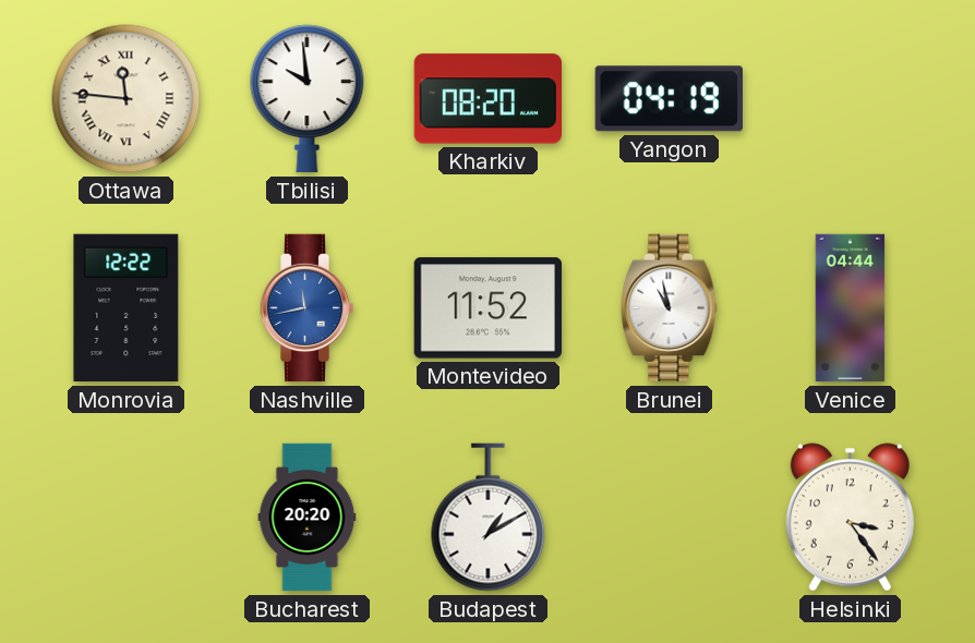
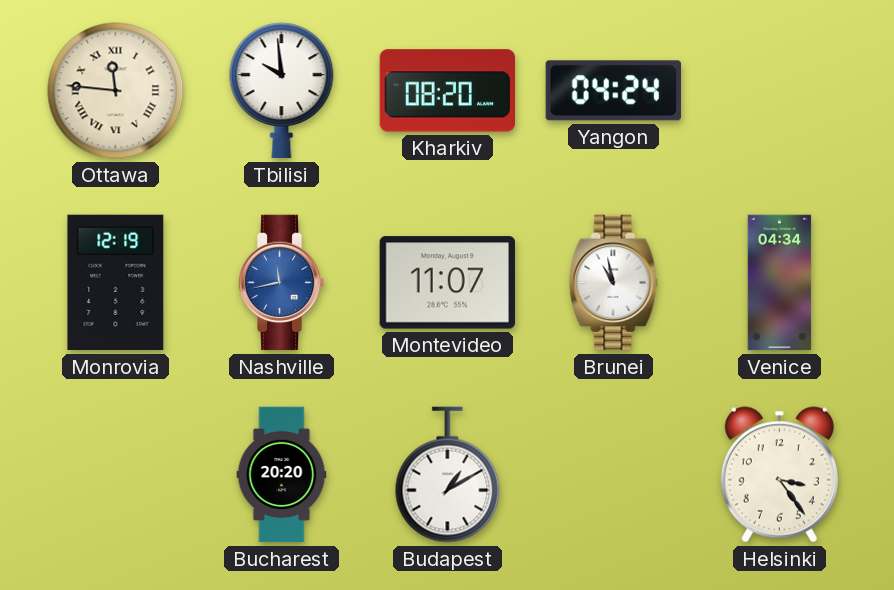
Yangon: 04:19 -> 04:24
Monrovia: 12:22 -> 12:19
Montevideo: 11:52 -> 11:07
Venice: 04:44 -> 04:34
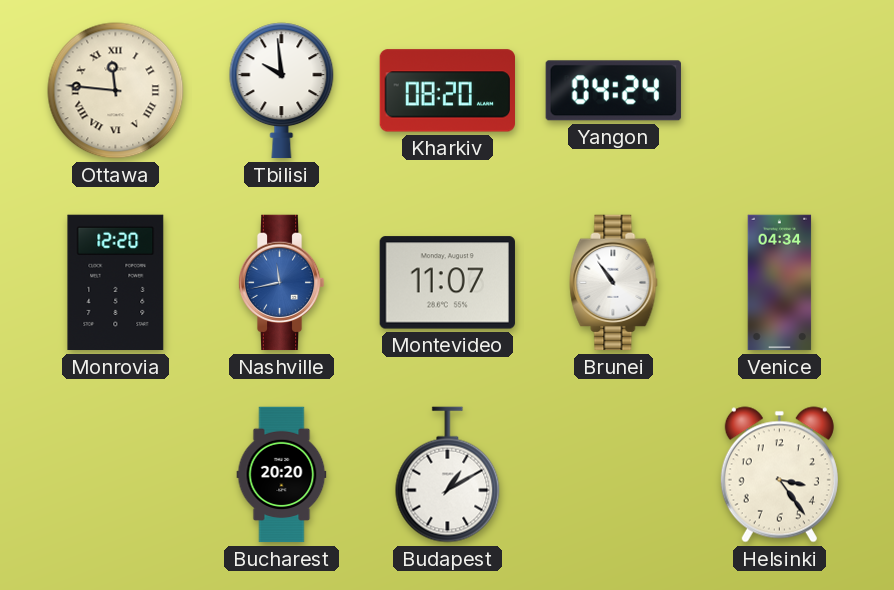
Monrovia: 12:19 -> 12:20
Brunei: 10:58 -> 10:54
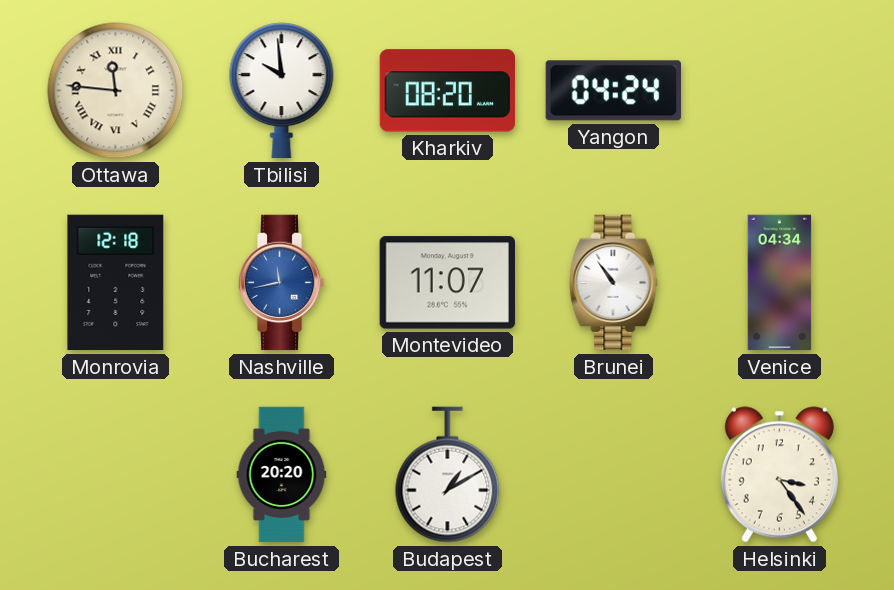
Monrovia: 12:20 -> 12:18
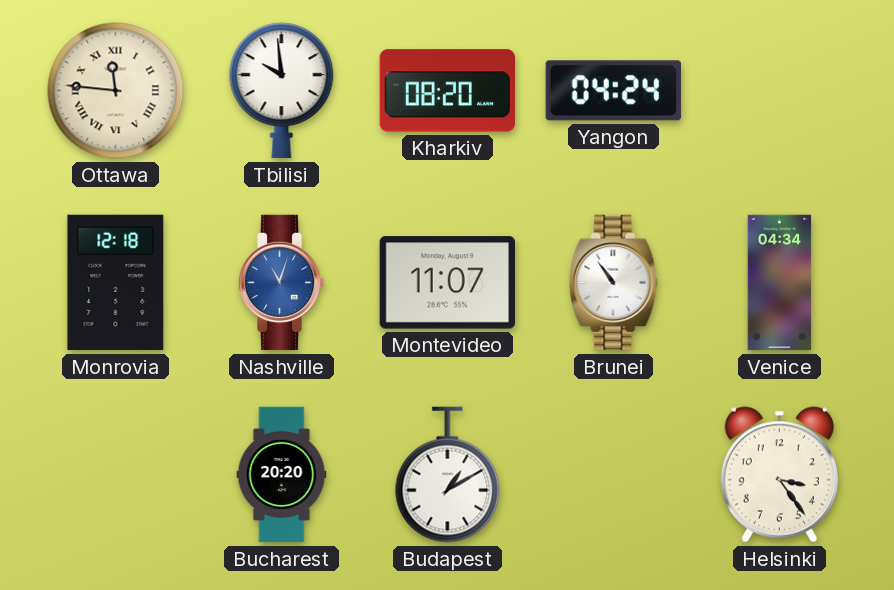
Nashville: 11:43 -> 11:03
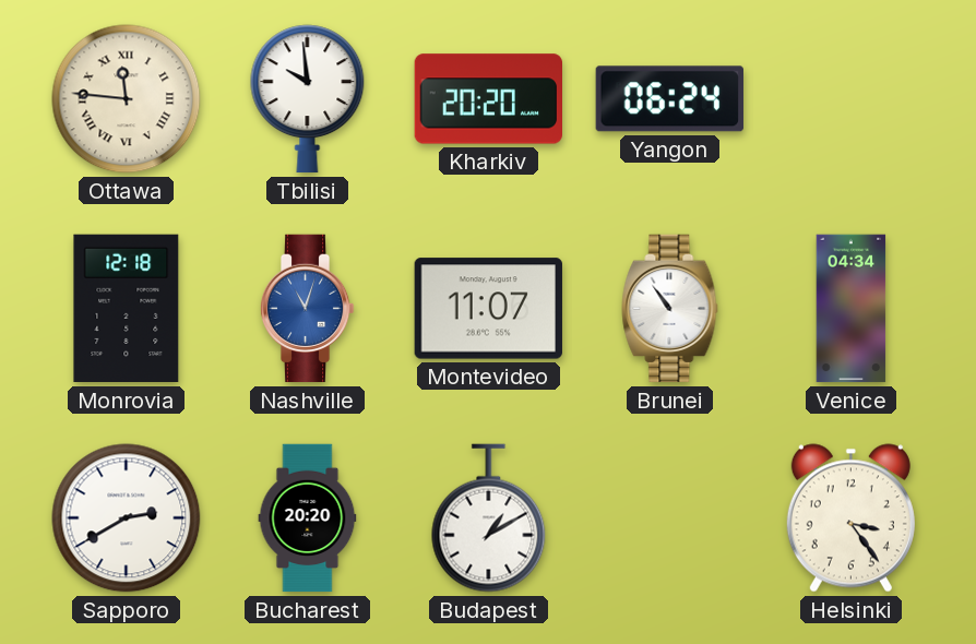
Kharkiv: 08:20 -> 20:20
Yangon: 04:24 -> 06:24
Sapporo: none -> 2:40
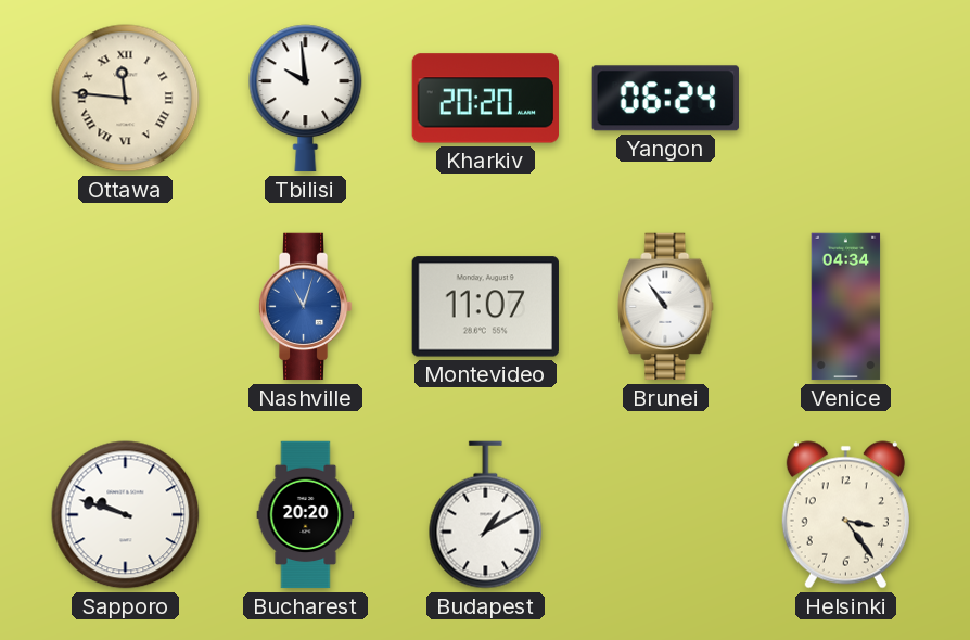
Monrovia: 12:18 -> none
Sapporo: 2:40 -> 9:48
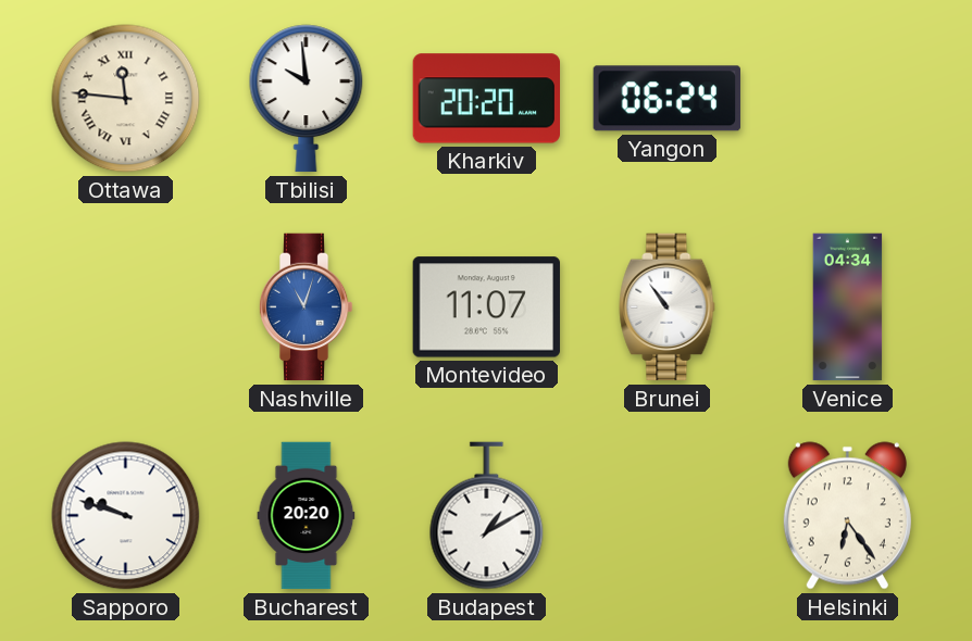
Helsinki: 3:24 -> 6:24
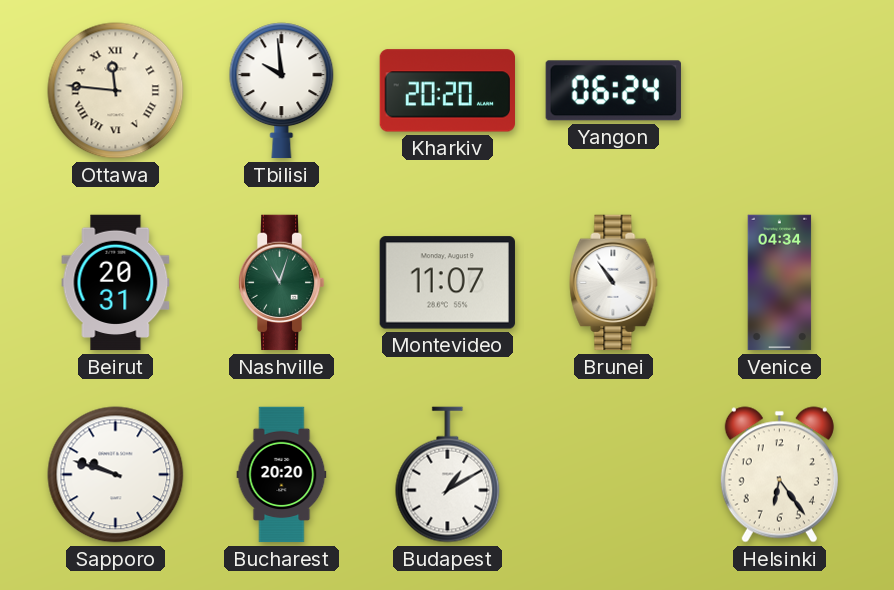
Beirut: none -> 20:31
Nashville dial: blue -> green
